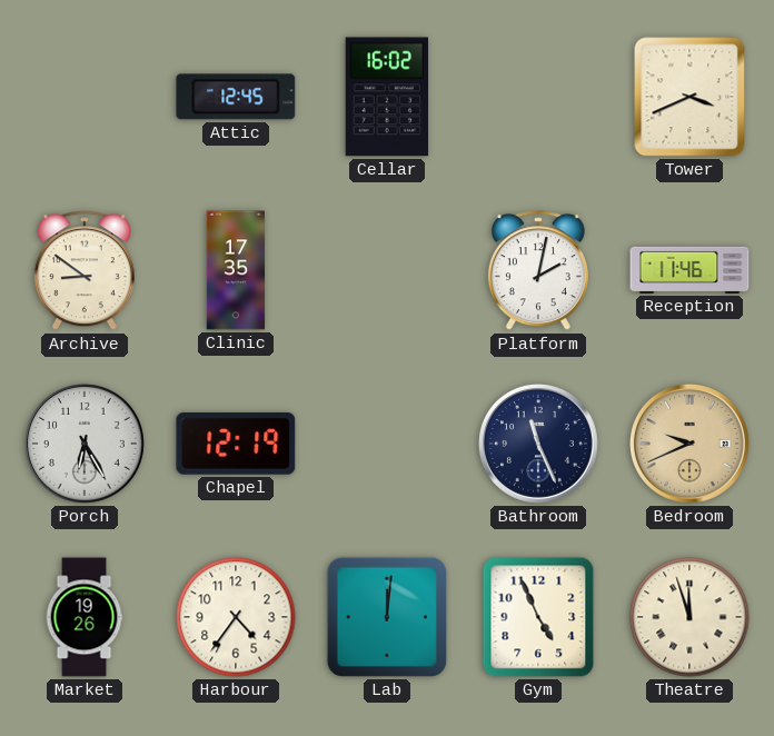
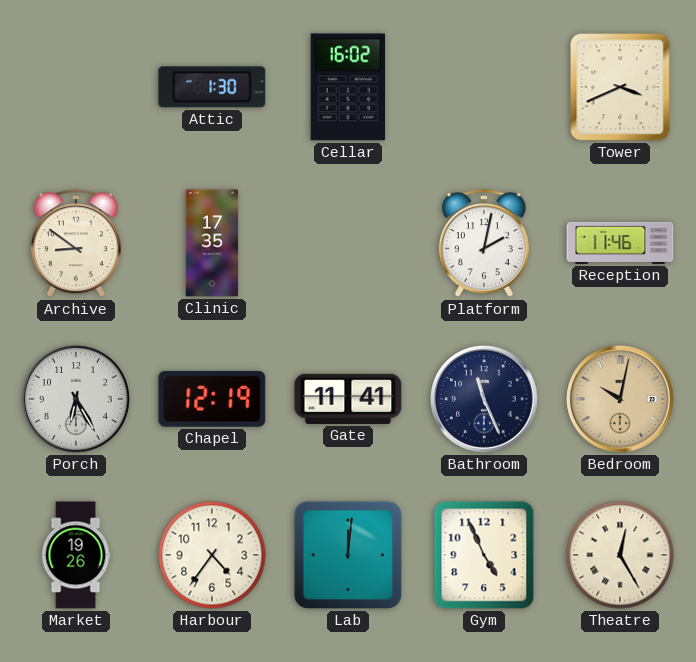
Attic: 12:45 -> 1:30
Gate: none -> 11:41
Bedroom: 9:41 -> 10:02
Theatre: 11:57 -> 12:25
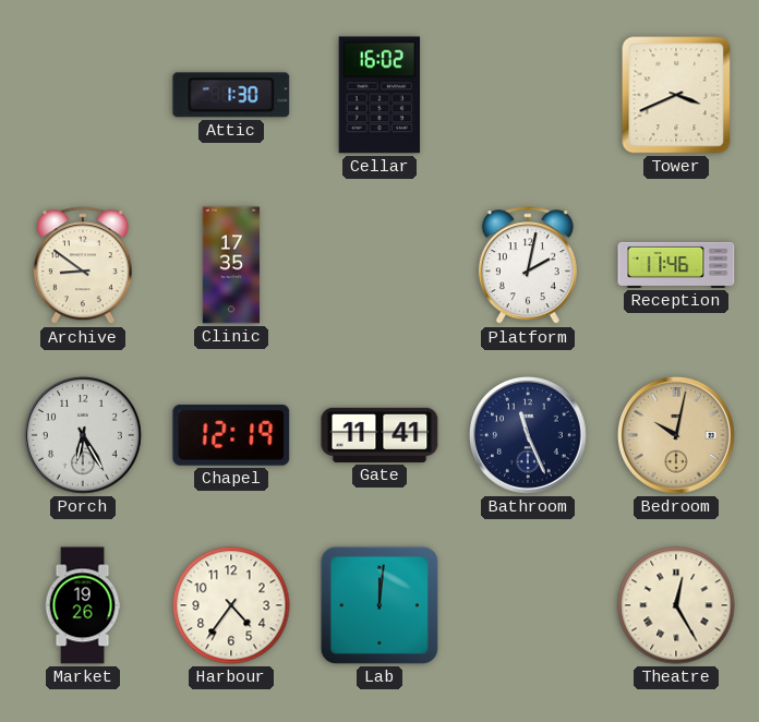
Gym: 4:56 -> none
